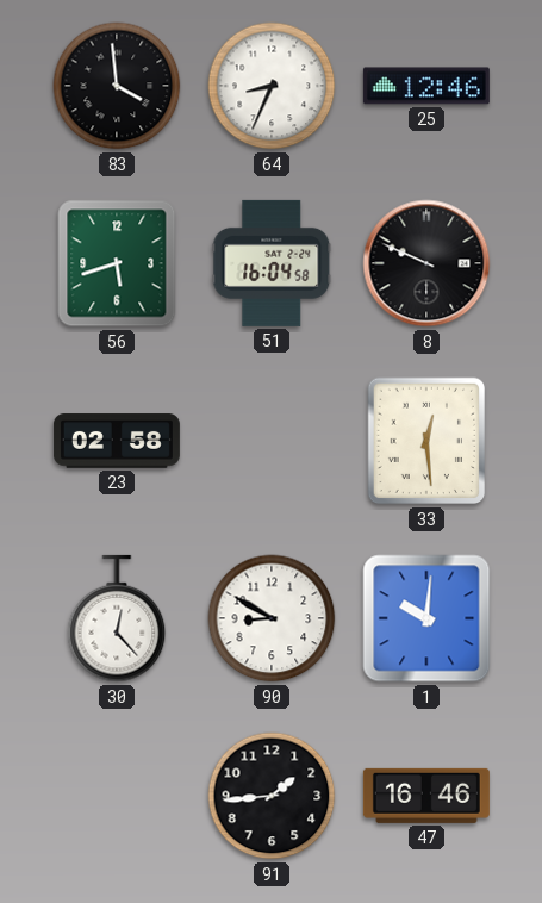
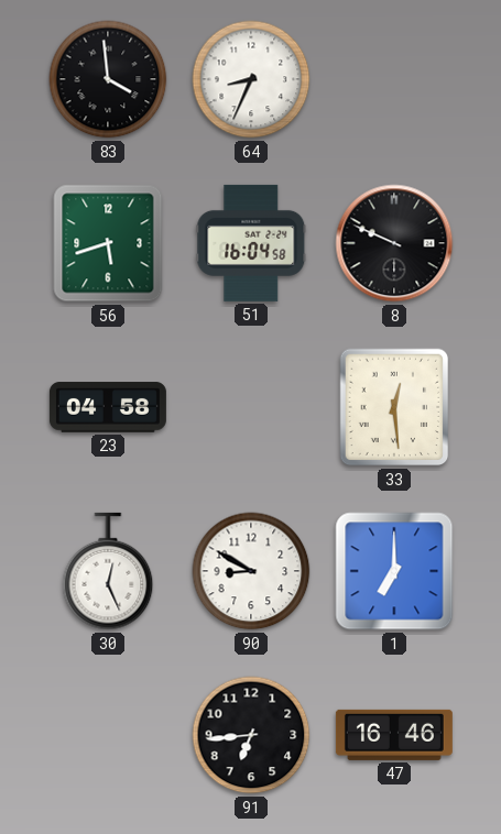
25: 12:46 -> none
23: 02:58 -> 04:58
30: 12:23 -> 12:26
1: 10:01 -> 7:00
91: 1:44 -> 6:44
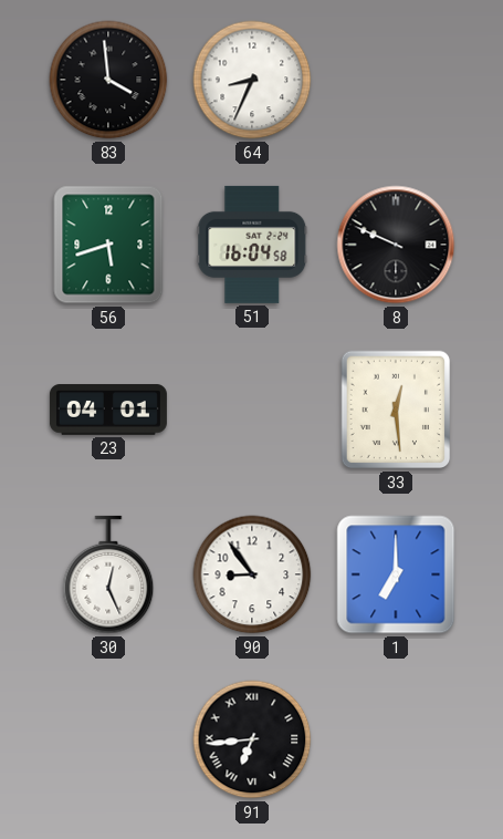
23: 04:58 -> 04:01
90: 8:50 -> 8:54
91 numerals: Arabic -> Roman
47: 16:46 -> none
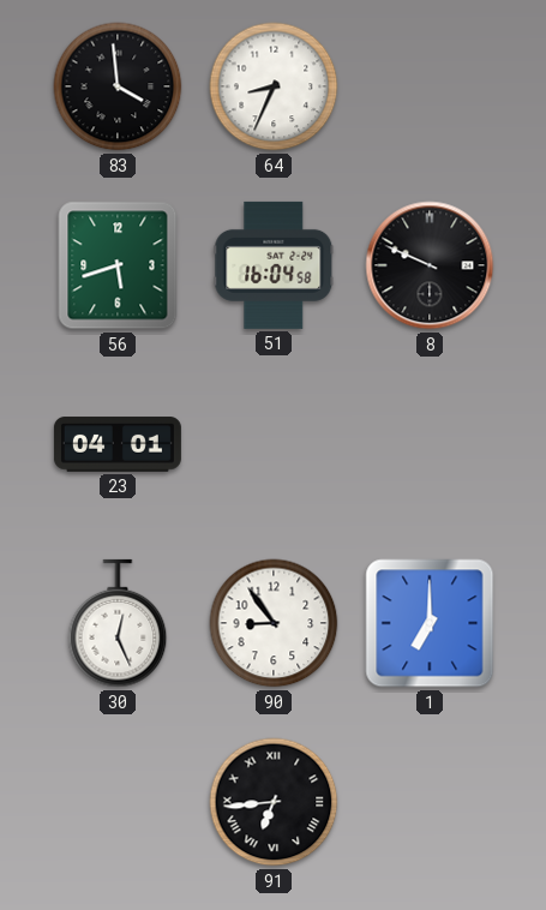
33: 12:29 -> none
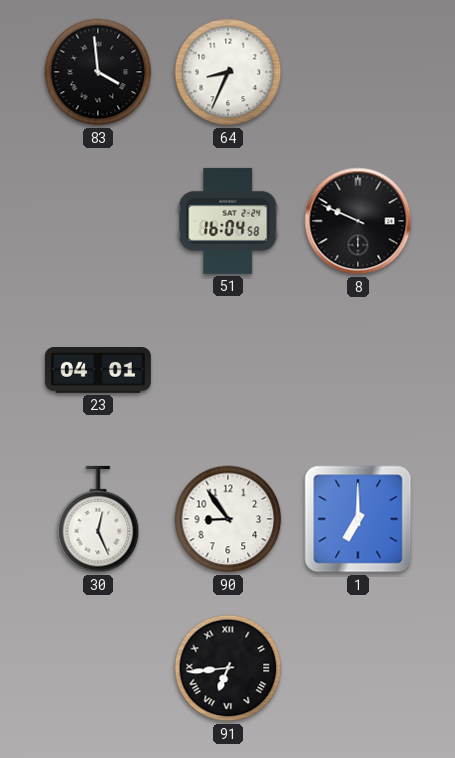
56: 5:42 -> none
